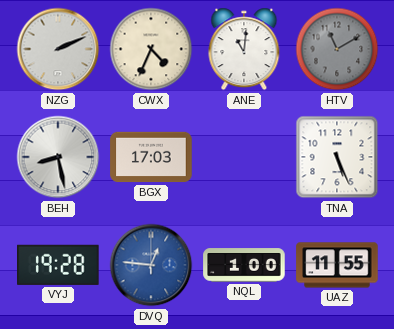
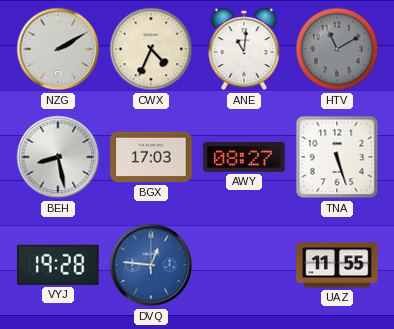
NZG: 2:11 -> 2:10
AWY: none -> 08:27
TNA: 5:26 -> 5:27
NQL: 1:00 -> none
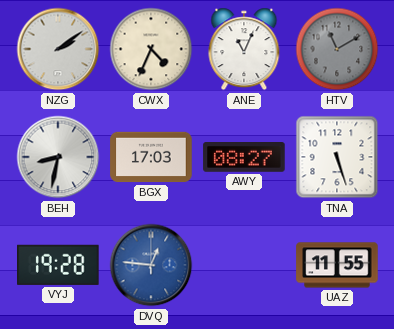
NZG: 2:10 -> 2:09
ANE: 11:01 -> 11:04
BEH: 8:28 -> 8:32
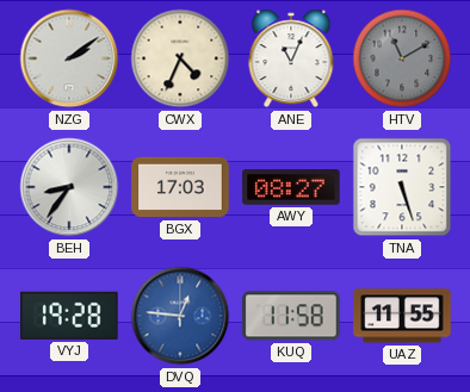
BEH: 8:32 -> 8:36
KUQ: none -> 11:58
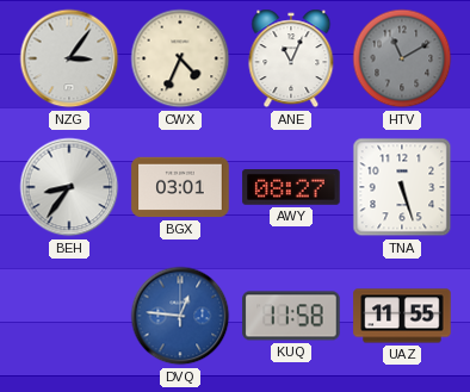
NZG: 2:09 -> 3:06
BGX: 17:03 -> 03:01
VYJ: 19:28 -> none
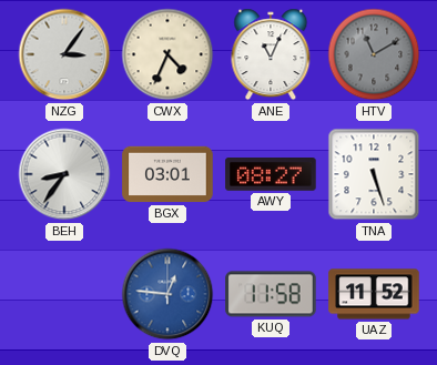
UAZ: 11:55 -> 11:52
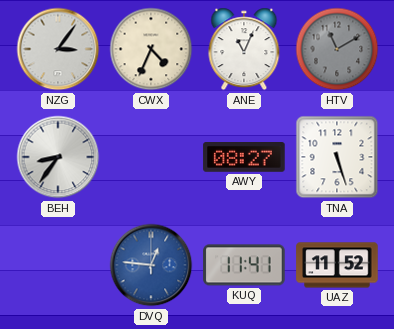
BGX: 03:01 -> none
KUQ: 11:58 -> 11:41
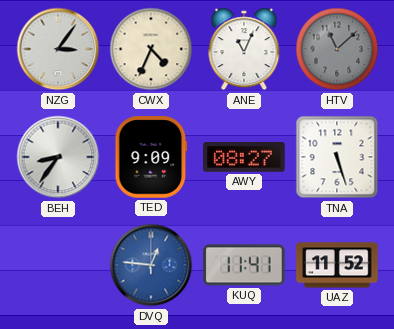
HTV: 11:10 -> 11:08
TED: none -> 9:09
